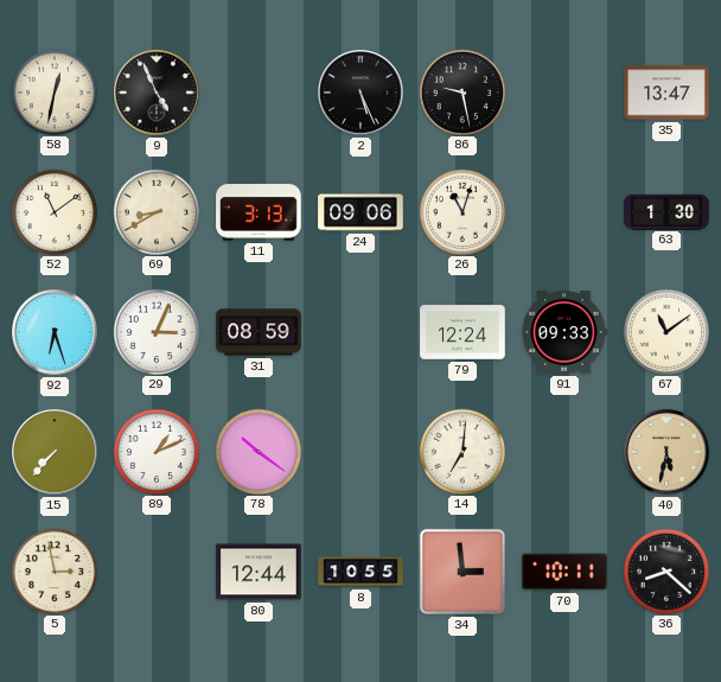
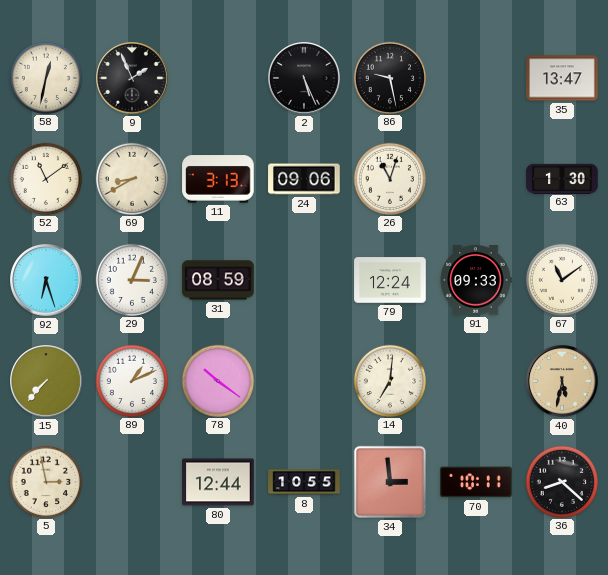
9: 4:56 -> 1:56
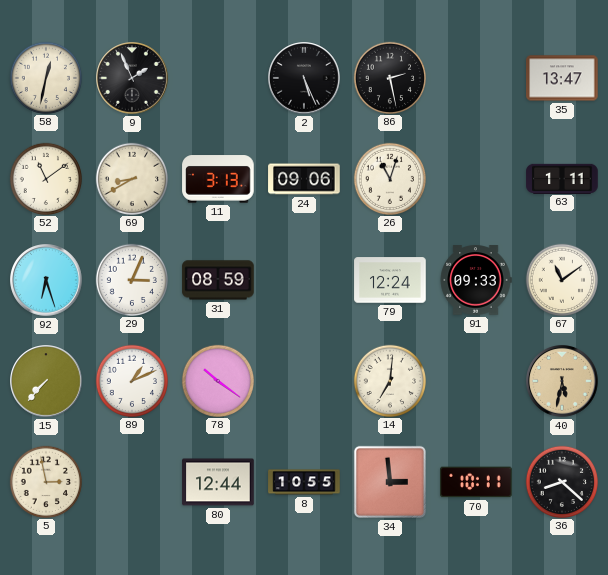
86: 9:28 -> 2:28
63: 1:30 -> 1:11
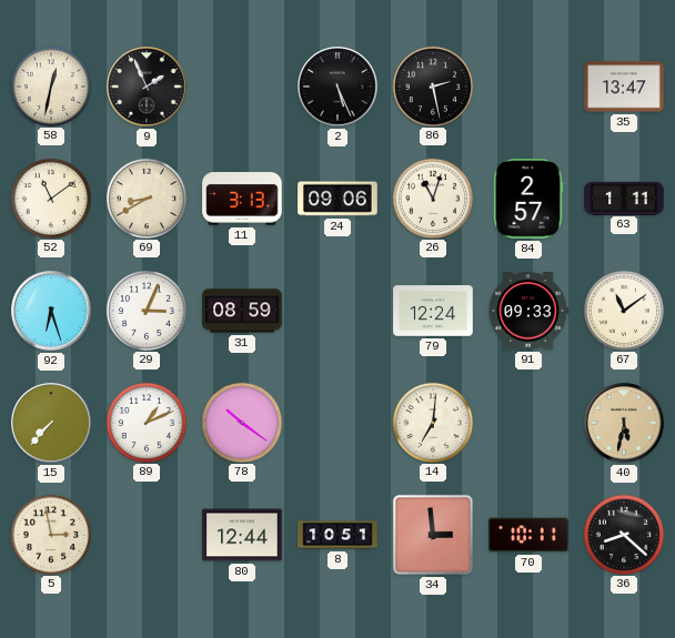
84: none -> 2:57
8: 10:55 -> 10:51
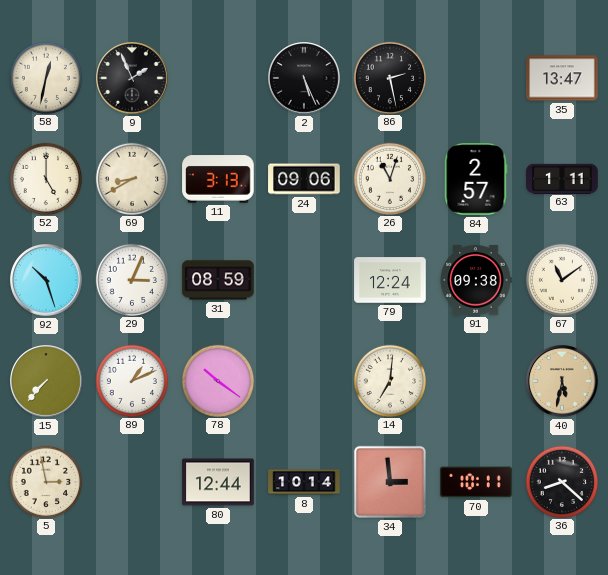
52: 11:09 -> 5:00
92: 6:27 -> 10:27
91: 09:33 -> 09:38
8: 10:51 -> 10:14
